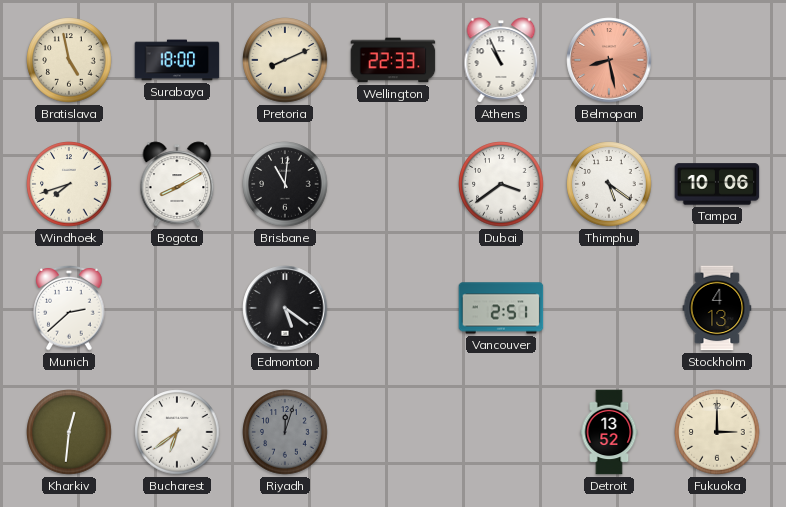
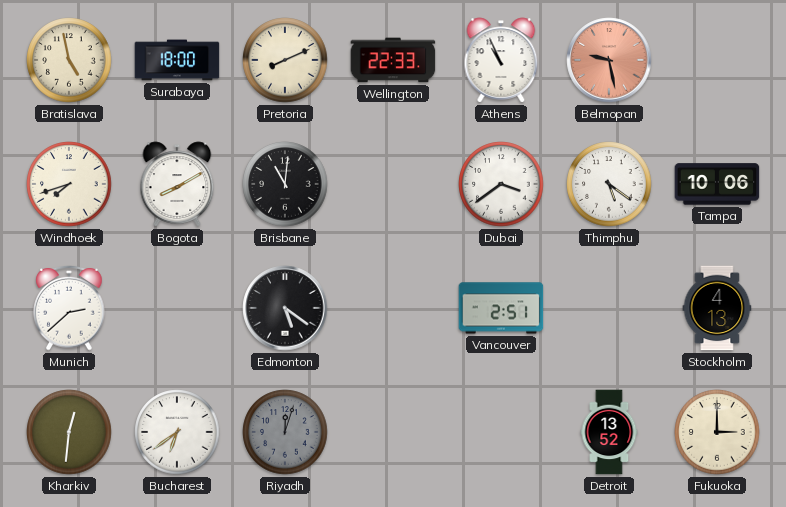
Belmopan: 8:28 -> 9:28
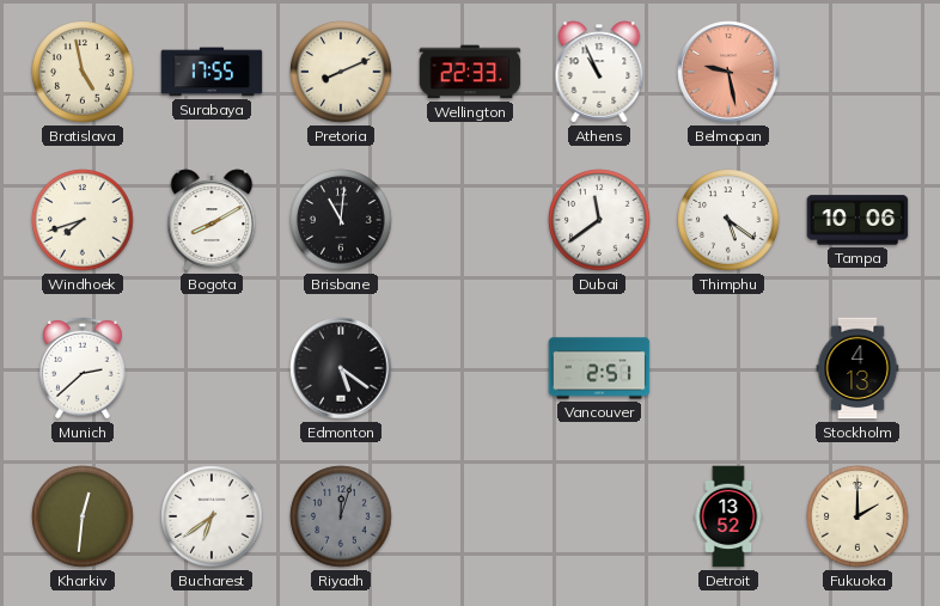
Surabaya: 18:00 -> 17:55
Dubai: 3:39 -> 11:39
Fukuoka: 3:00 -> 2:00
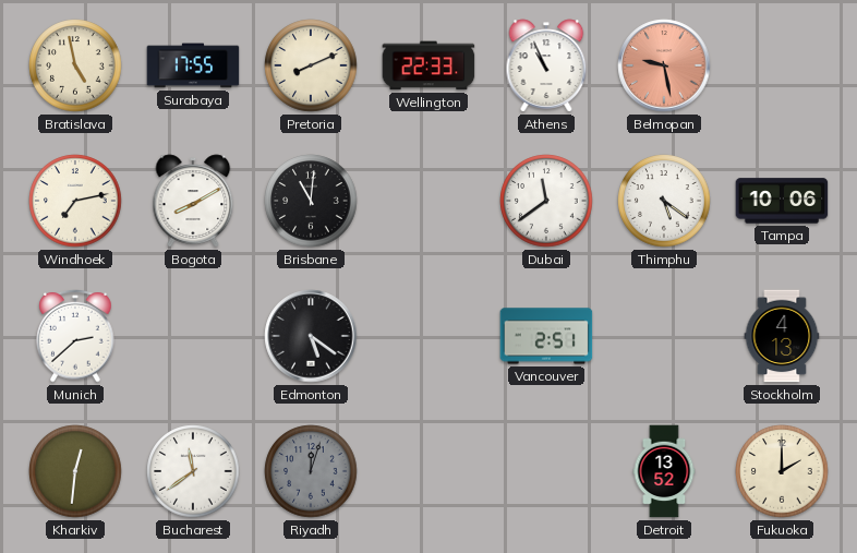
Windhoek: 7:42 -> 7:13
Bucharest: 6:39 -> 11:39
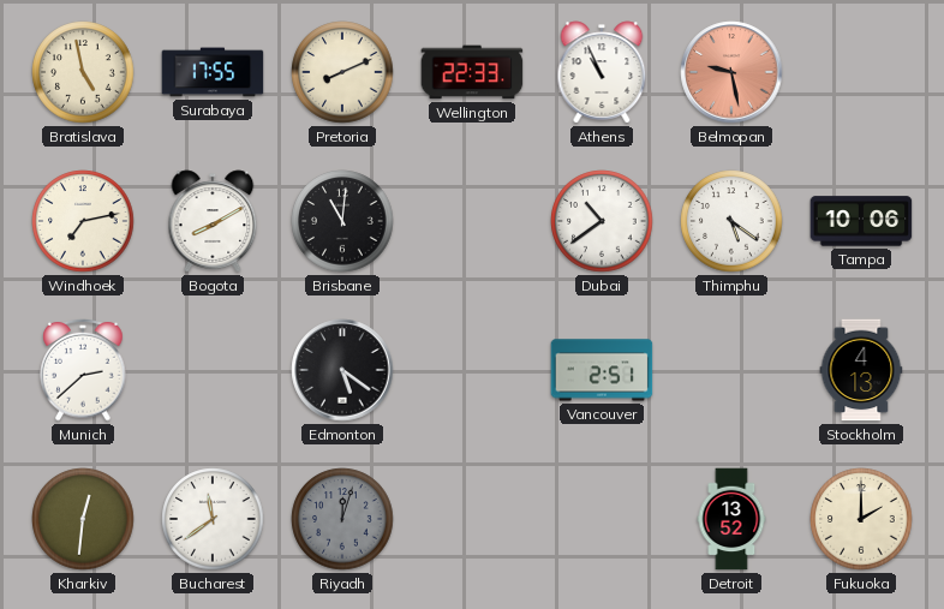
Dubai: 11:39 -> 10:39
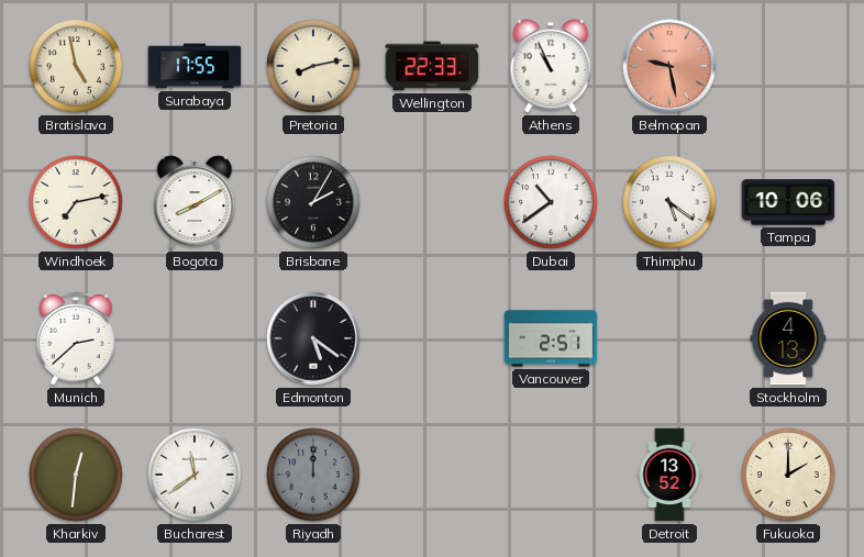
Pretoria: 8:11 -> 8:13
Brisbane: 11:01 -> 2:05
Riyadh: 12:03 -> 12:00
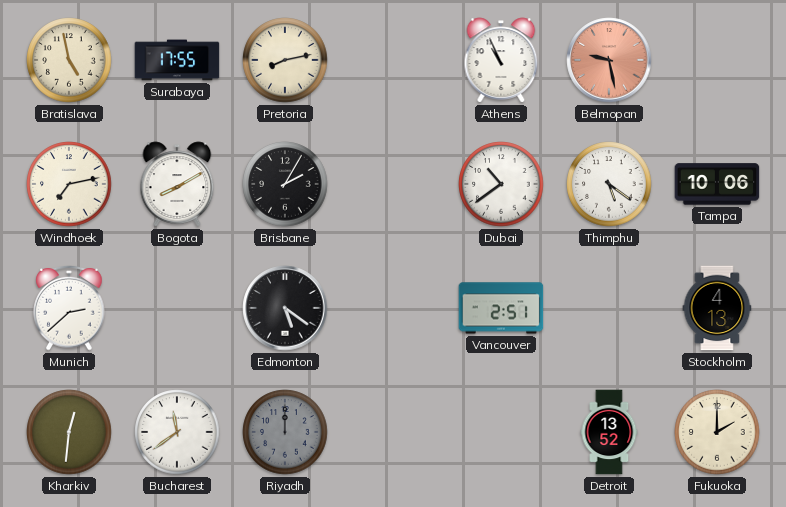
Wellington: 22:33 -> none
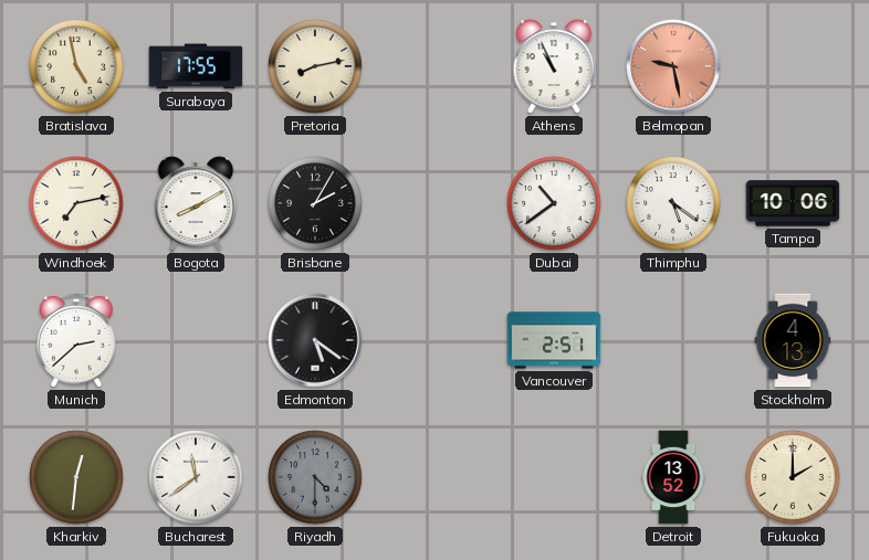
Riyadh: 12:00 -> 4:30
